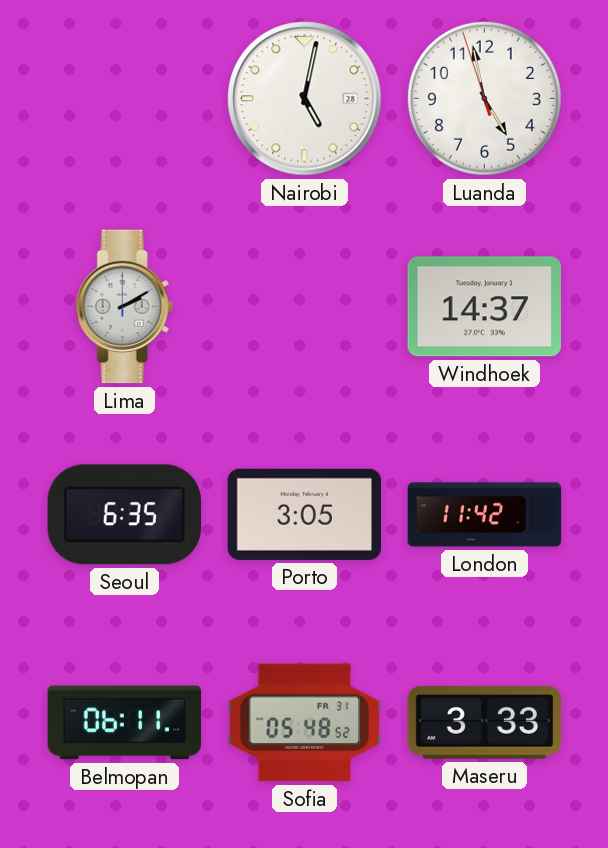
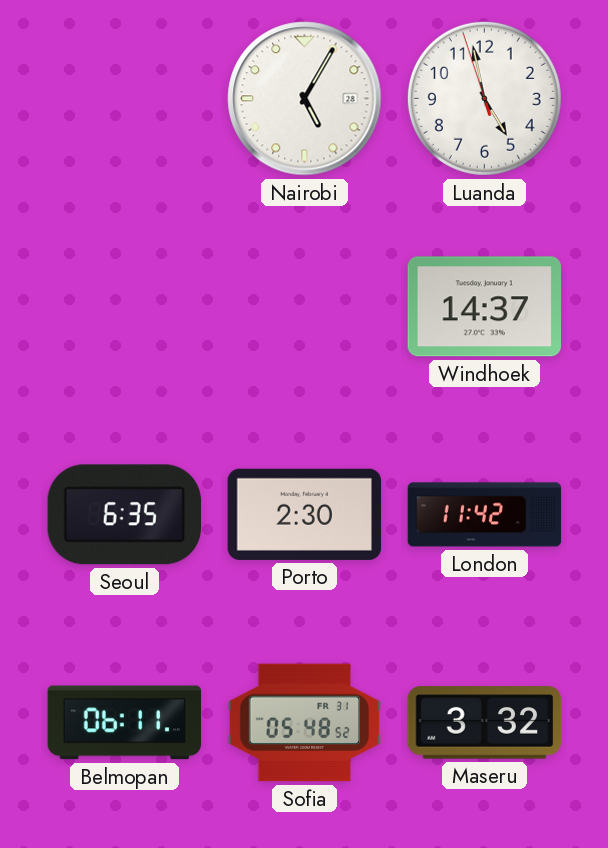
Nairobi: 5:02 -> 5:05
Lima: 2:10 -> none
Porto: 3:05 -> 2:30
Maseru: 3:33 -> 3:32
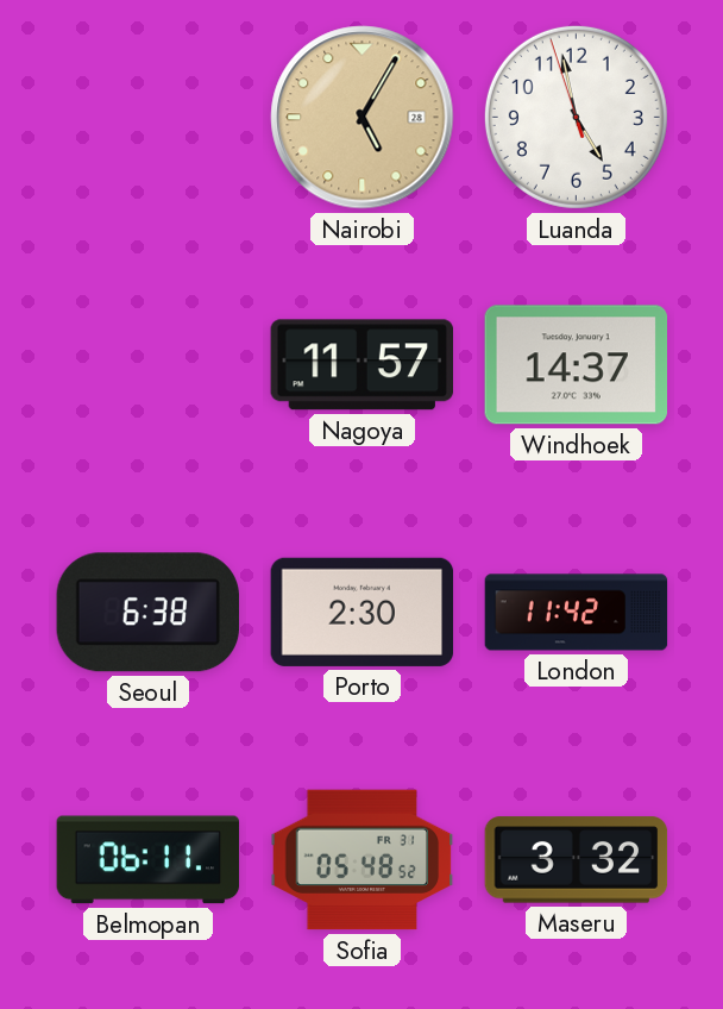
Nairobi dial: white -> champagne
Nagoya: none -> 11:57
Seoul: 6:35 -> 6:38
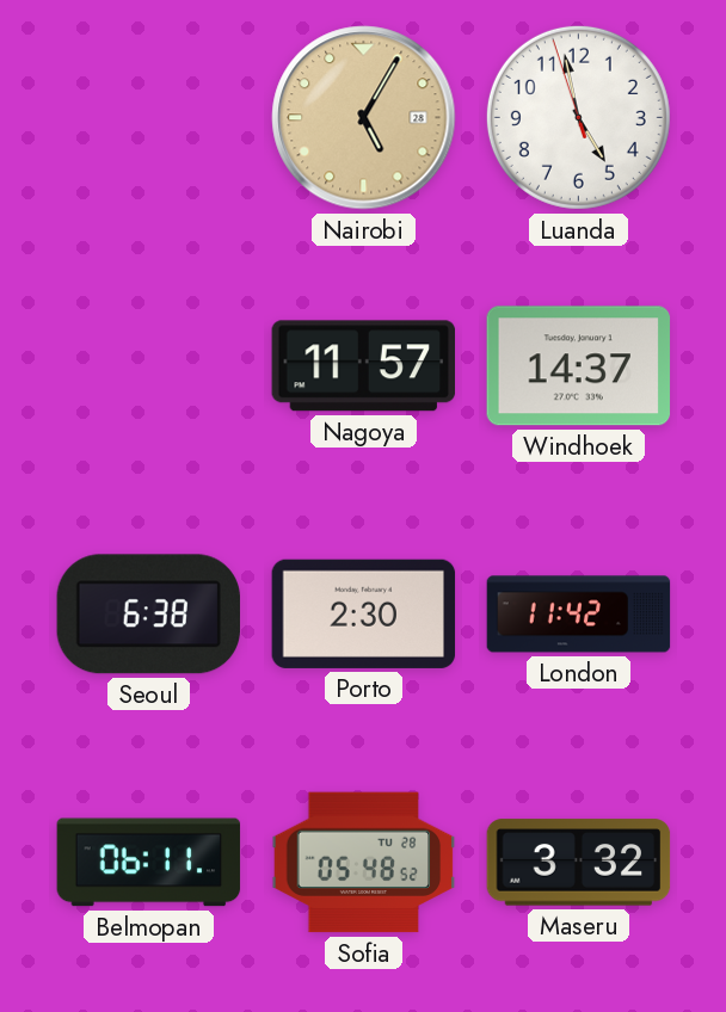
Sofia date: FR 31 -> TU 28
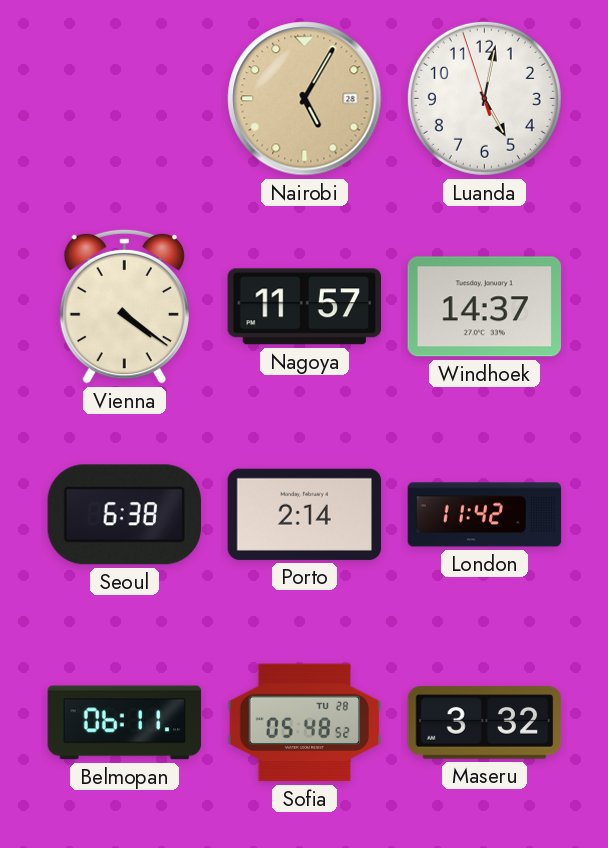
Luanda: 4:57 -> 5:01
Vienna: none -> 4:21
Porto: 2:30 -> 2:14
